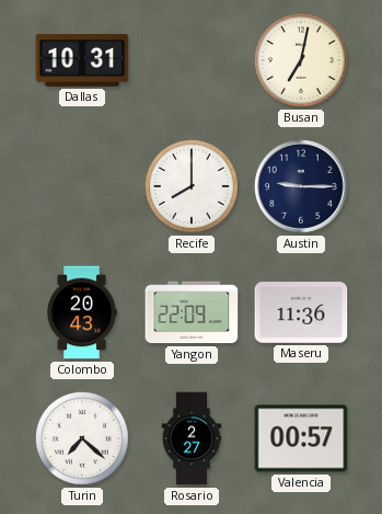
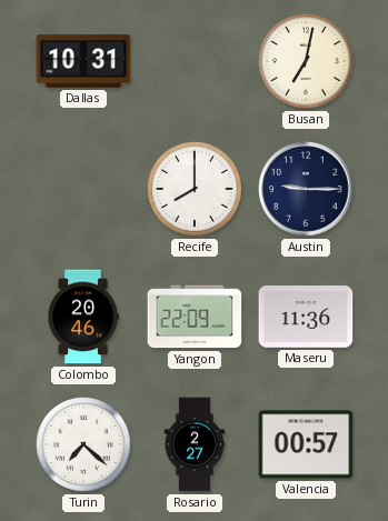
Colombo: 20:43 -> 20:46
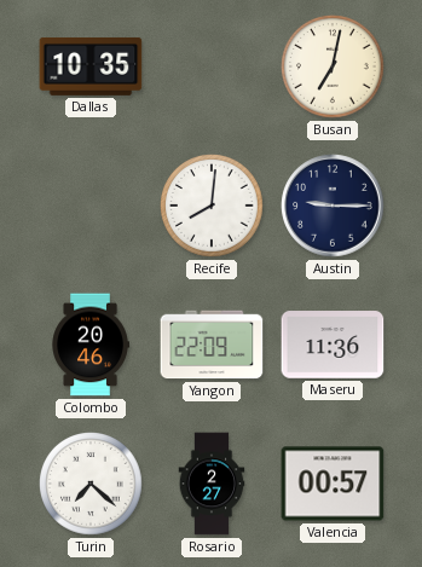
Dallas: 10:31 -> 10:35
Recife: 8:00 -> 8:01
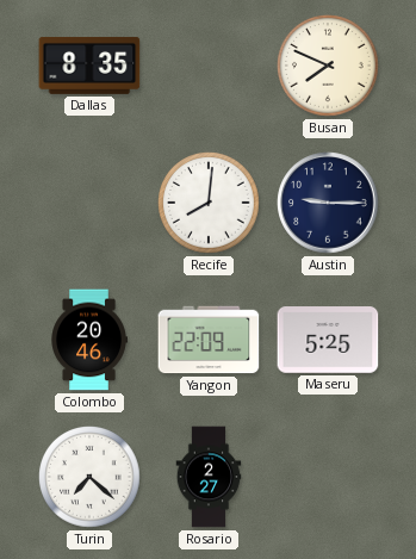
Dallas: 10:35 -> 8:35
Busan: 7:02 -> 7:49
Maseru: 11:36 -> 5:25
Valencia: 00:57 -> none
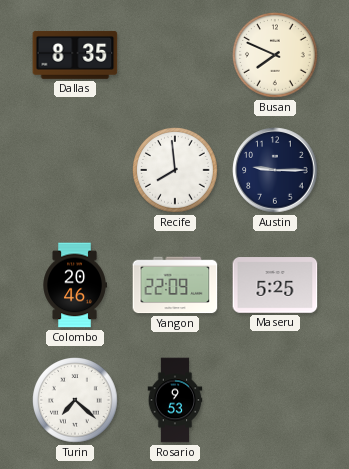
Recife: 8:01 -> 7:59
Rosario: 2:27 -> 9:53
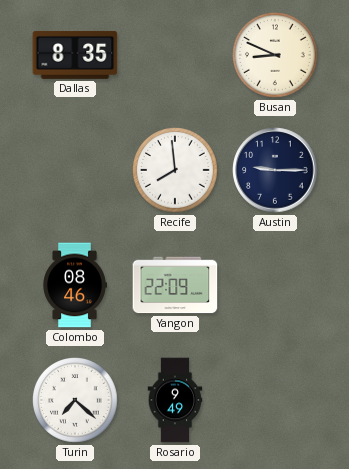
Busan: 7:49 -> 8:49
Colombo: 20:46 -> 08:46
Maseru: 5:25 -> none
Rosario: 9:53 -> 9:49
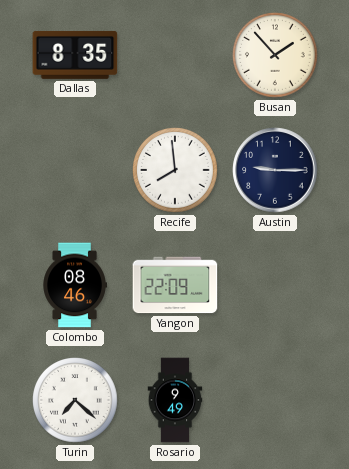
Busan: 8:49 -> 1:53
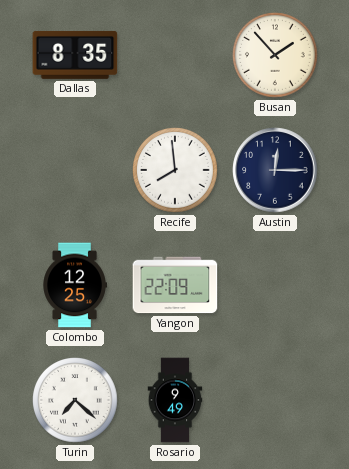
Austin: 9:15 -> 12:15
Colombo: 08:46 -> 12:25
